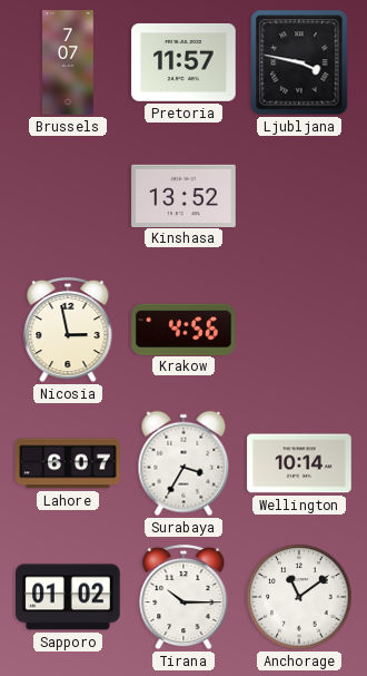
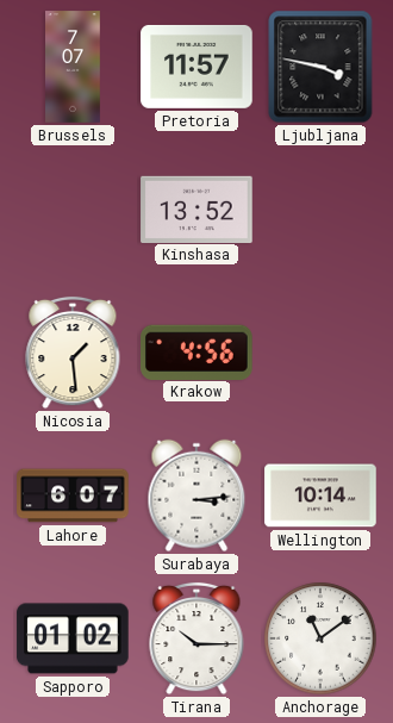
Nicosia: 2:58 -> 1:29
Surabaya: 3:35 -> 3:14
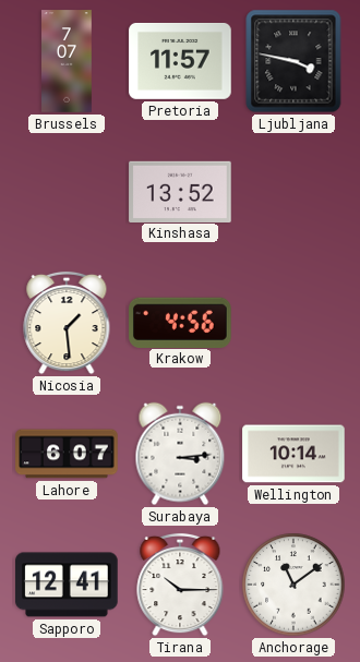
Sapporo: 01:02 -> 12:41
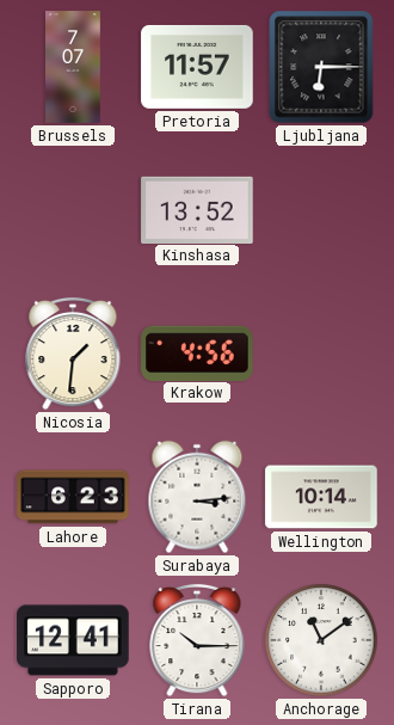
Ljubljana: 3:47 -> 6:15
Nicosia: 1:29 -> 1:31
Lahore: 6:07 -> 6:23
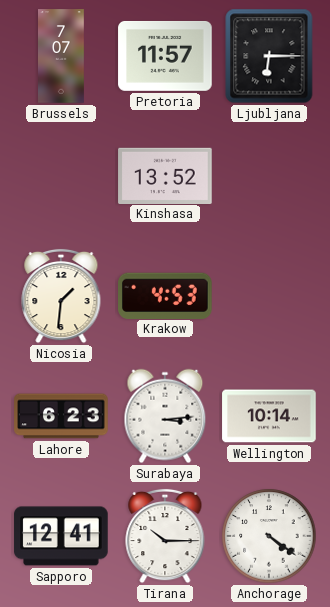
Krakow: 4:56 -> 4:53
Anchorage: 11:09 -> 4:21
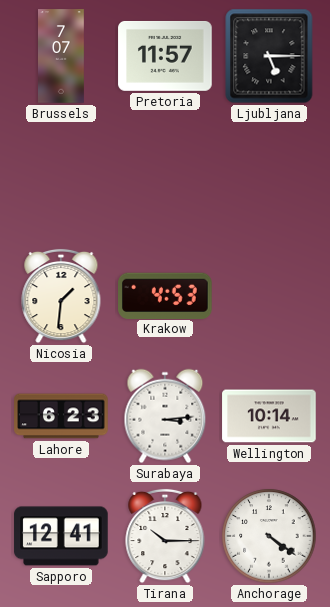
Ljubljana: 6:15 -> 5:15
Kinshasa: 13:52 -> none
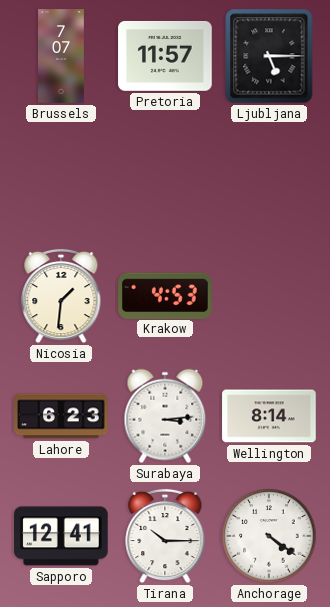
Wellington: 10:14 -> 8:14
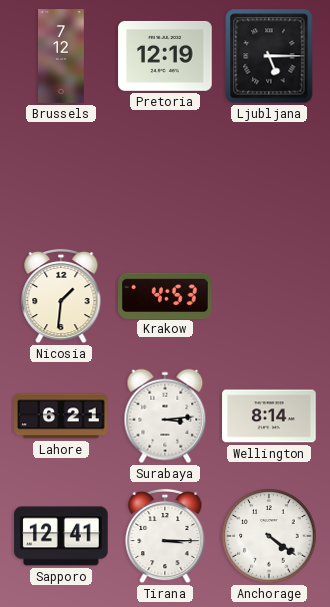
Brussels: 7:07 -> 7:12
Pretoria: 11:57 -> 12:19
Lahore: 6:23 -> 6:21
Tirana: 10:15 -> 3:15
